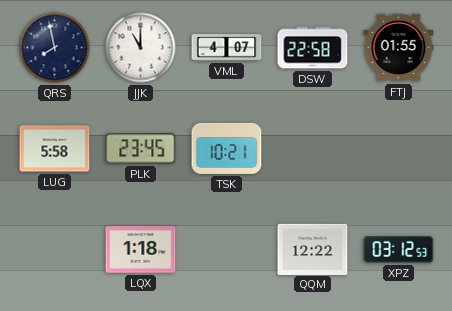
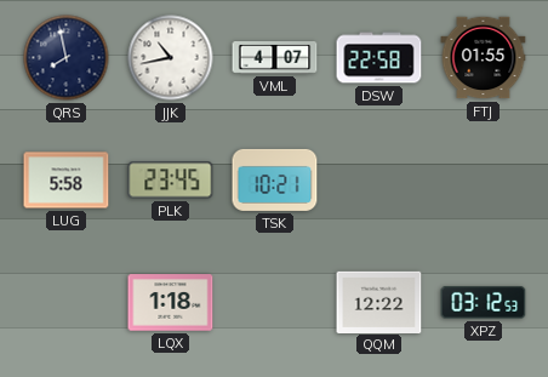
JJK: 11:00 -> 10:43
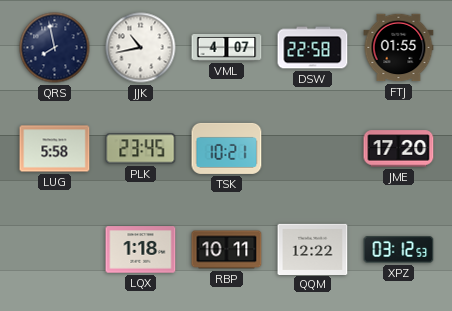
JME: none -> 17:20
RBP: none -> 10:11
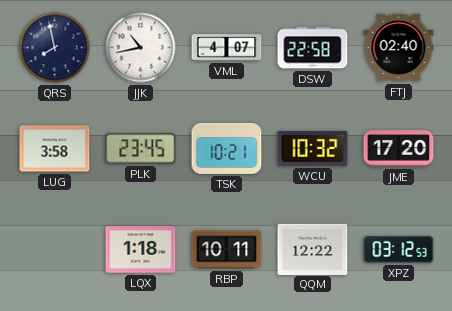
FTJ: 01:55 -> 02:40
LUG: 5:58 -> 3:58
WCU: none -> 10:32
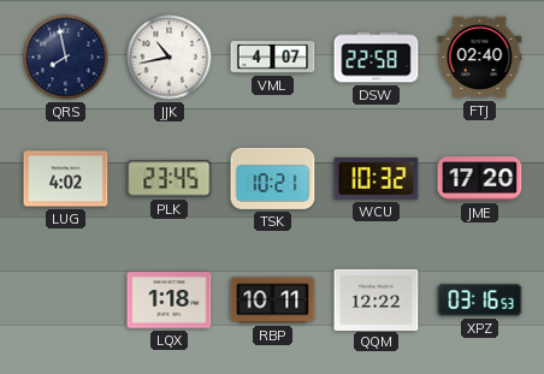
LUG: 3:58 -> 4:02
XPZ: 03:12 -> 03:16
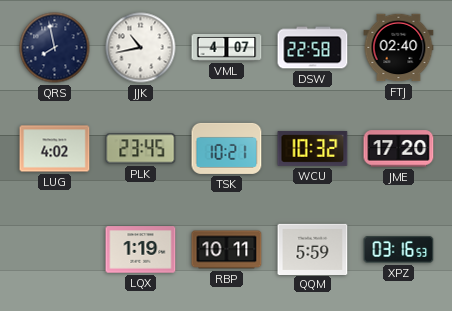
LQX: 1:18 -> 1:19
QQM: 12:22 -> 5:59
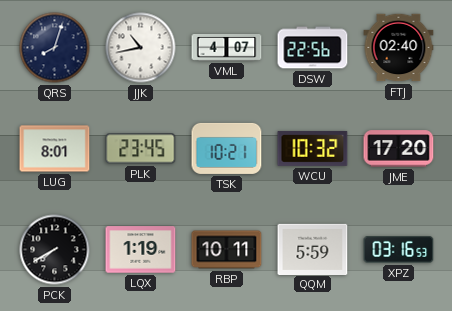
QRS: 7:58 -> 8:03
DSW: 22:58 -> 22:56
LUG: 4:02 -> 8:01
PCK: none -> 7:40
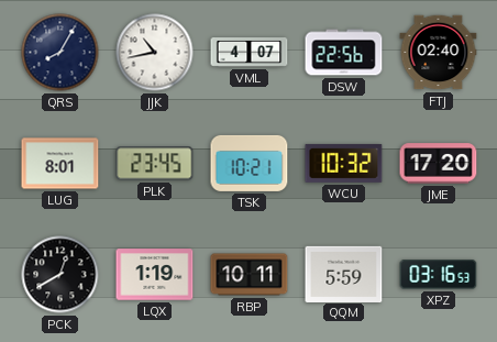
QRS: 8:03 -> 8:05
PCK: 7:40 -> 12:40
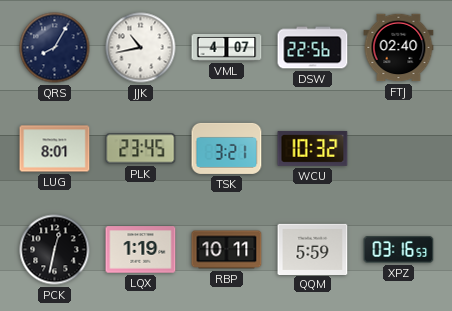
TSK: 10:21 -> 3:21
JME: 17:20 -> none
PCK: 12:40 -> 12:32
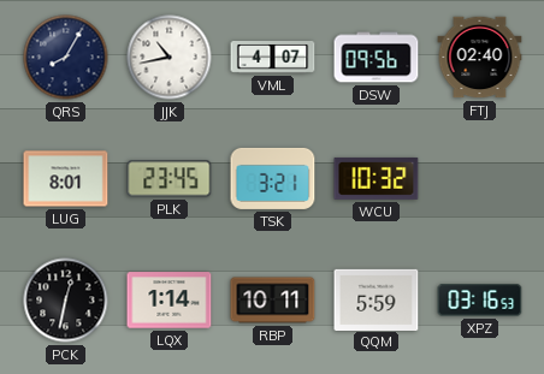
DSW: 22:56 -> 09:56
LQX: 1:19 -> 1:14
